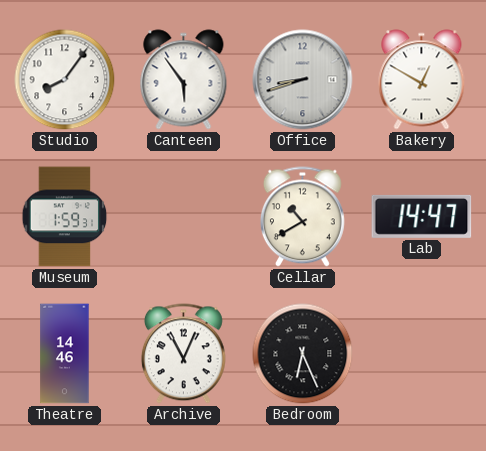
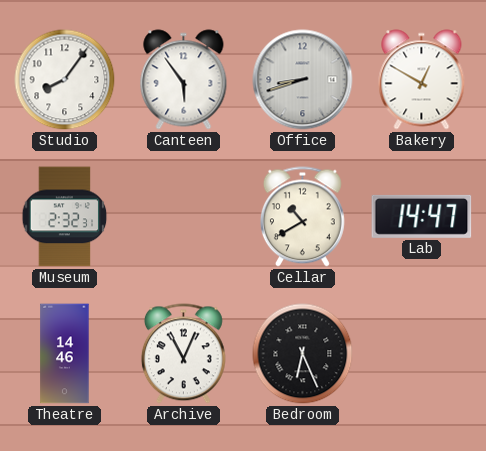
Museum: 1:59 -> 2:32
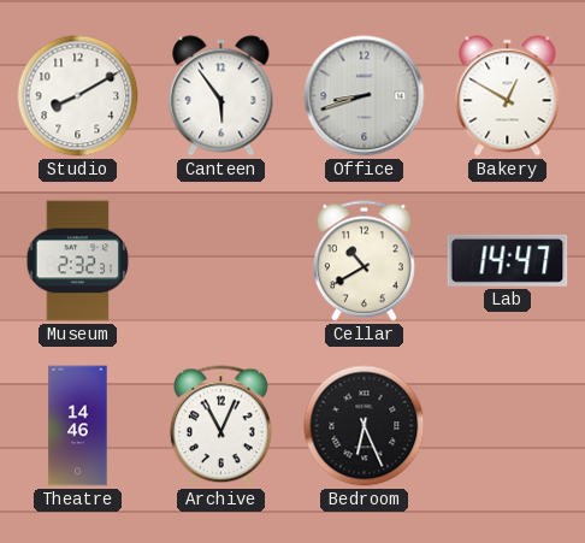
Studio: 8:06 -> 8:10
